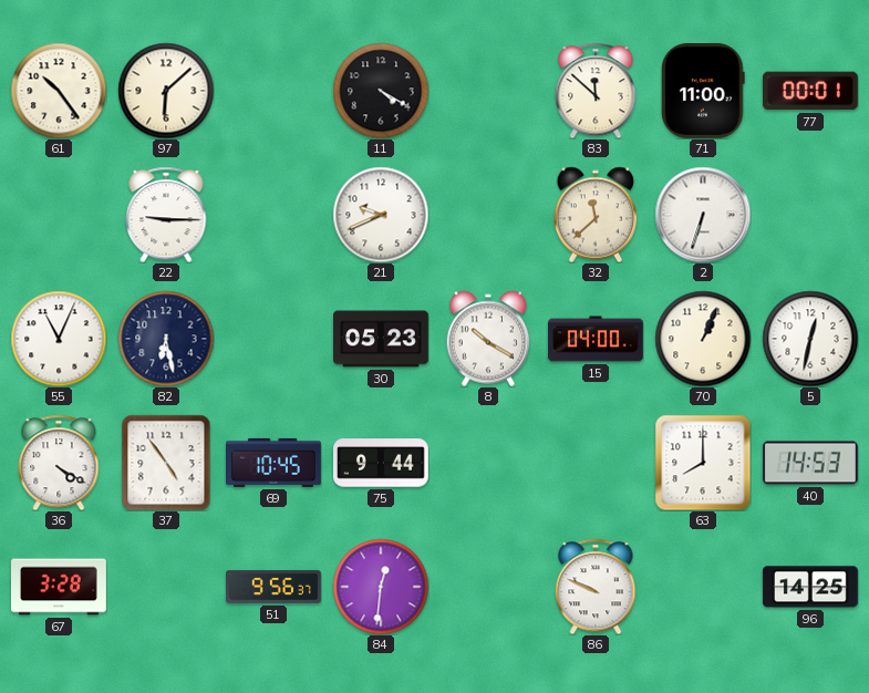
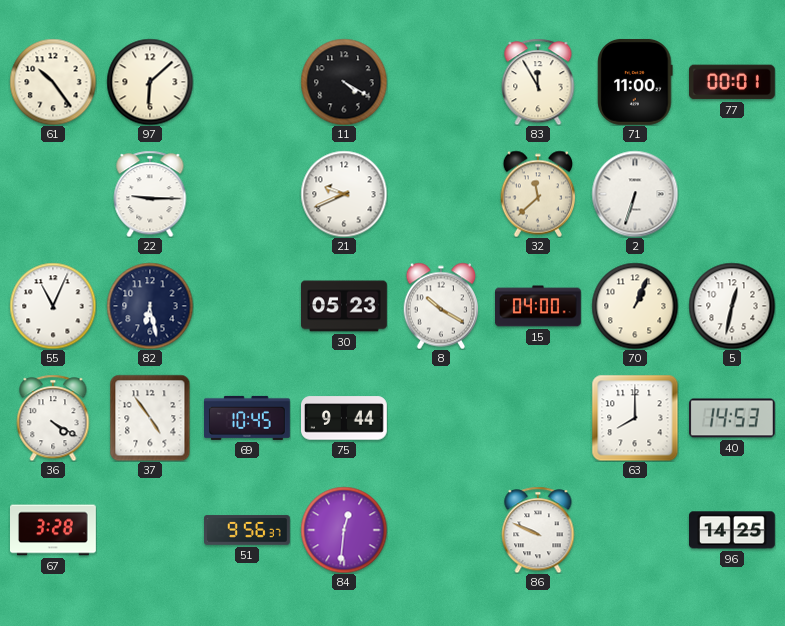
83: 11:52 -> 11:55
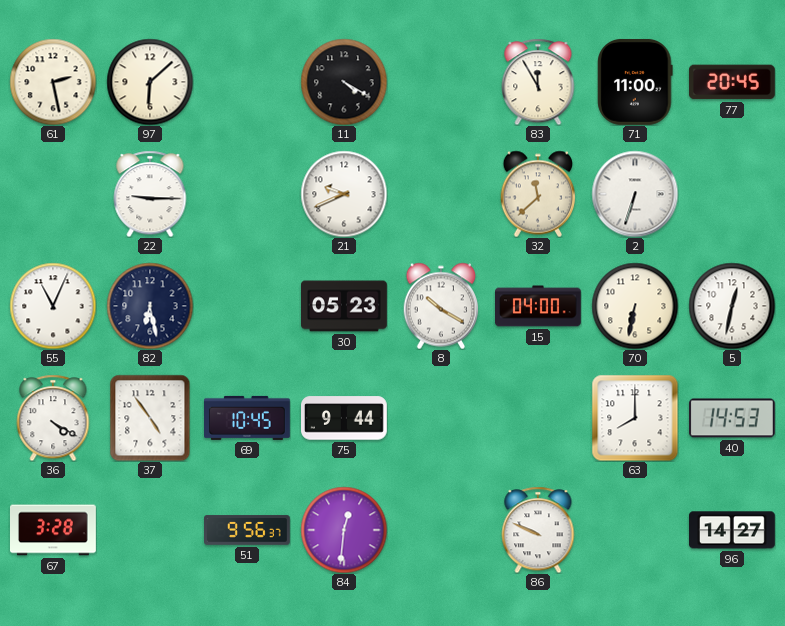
61: 10:24 -> 2:28
77: 00:01 -> 20:45
70: 1:04 -> 6:32
96: 14:25 -> 14:27
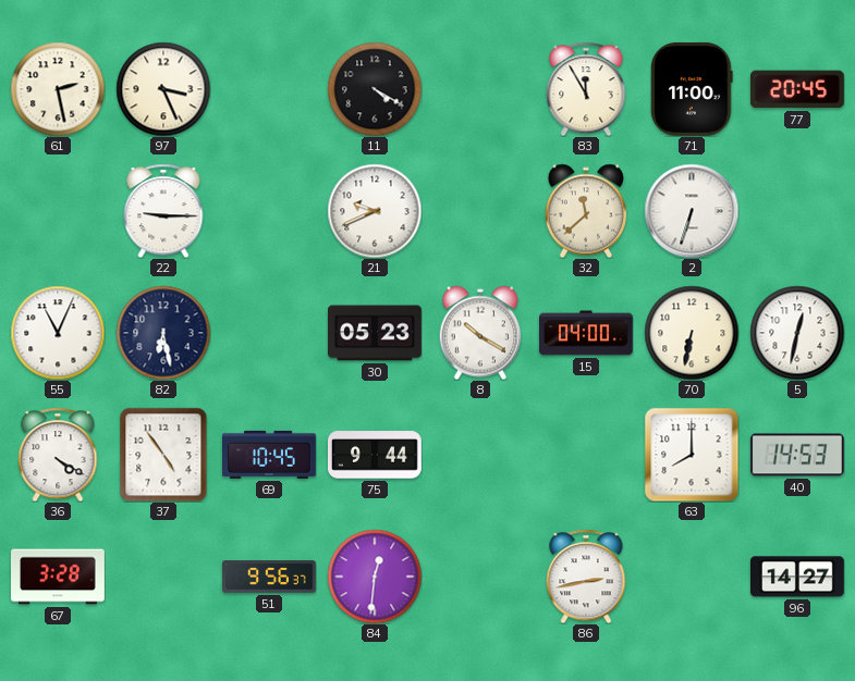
97: 6:08 -> 3:26
86: 9:49 -> 2:43
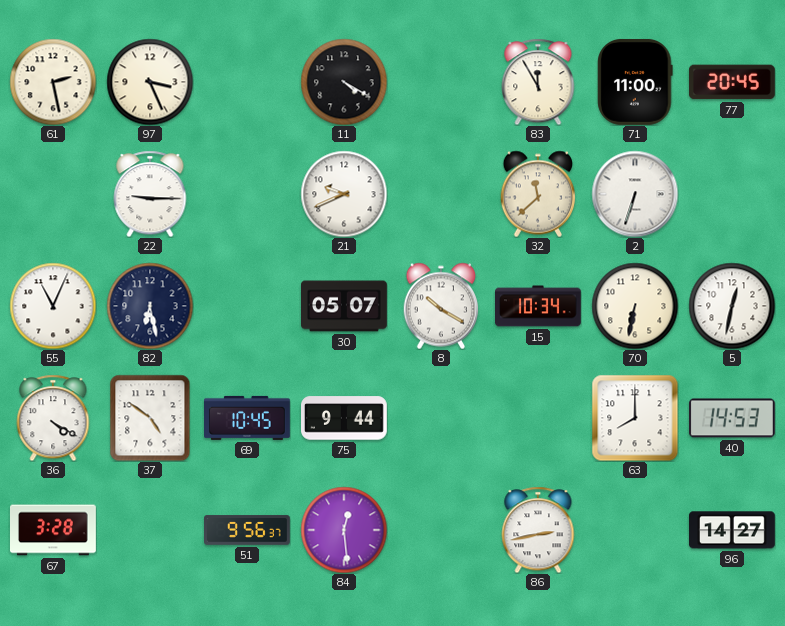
30: 05:23 -> 05:07
15: 04:00 -> 10:34
37: 4:54 -> 4:51
84: 12:31 -> 12:29
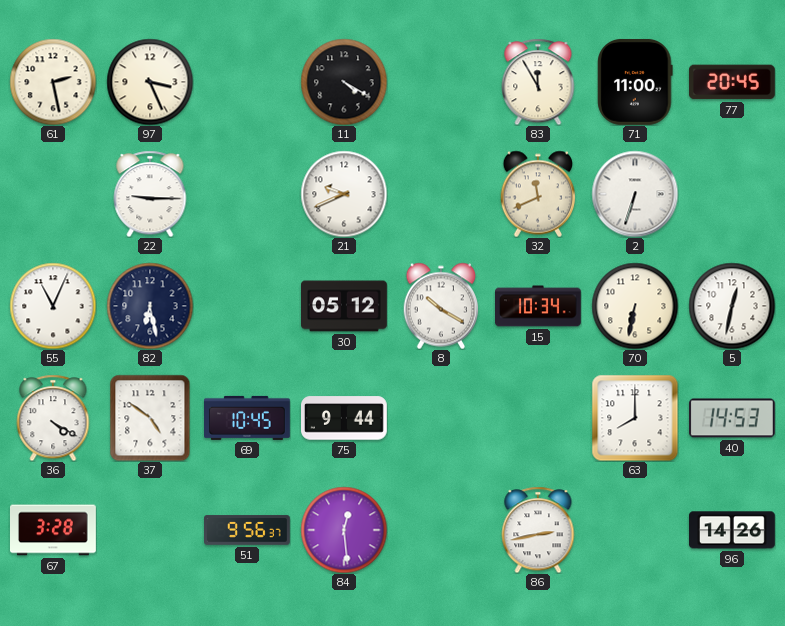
32: 11:38 -> 11:41
30: 05:07 -> 05:12
96: 14:27 -> 14:26
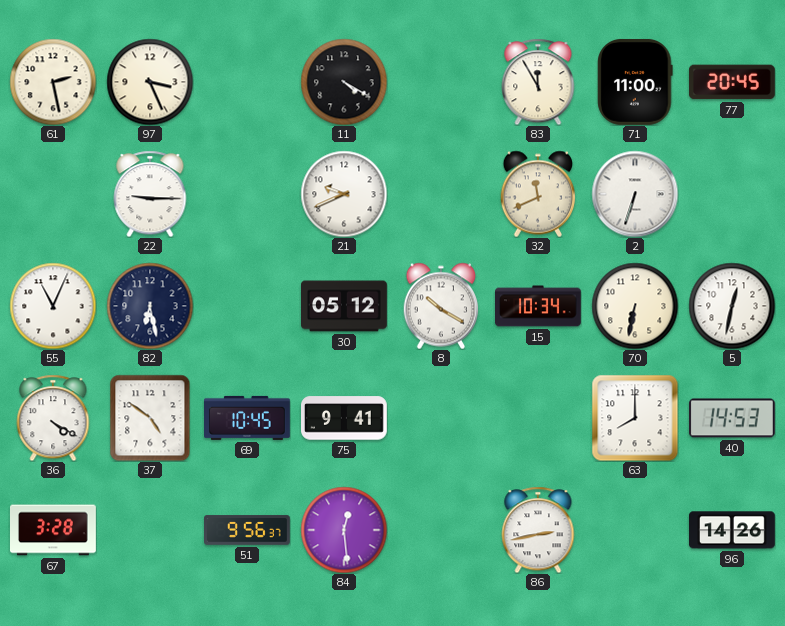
75: 9:44 -> 9:41
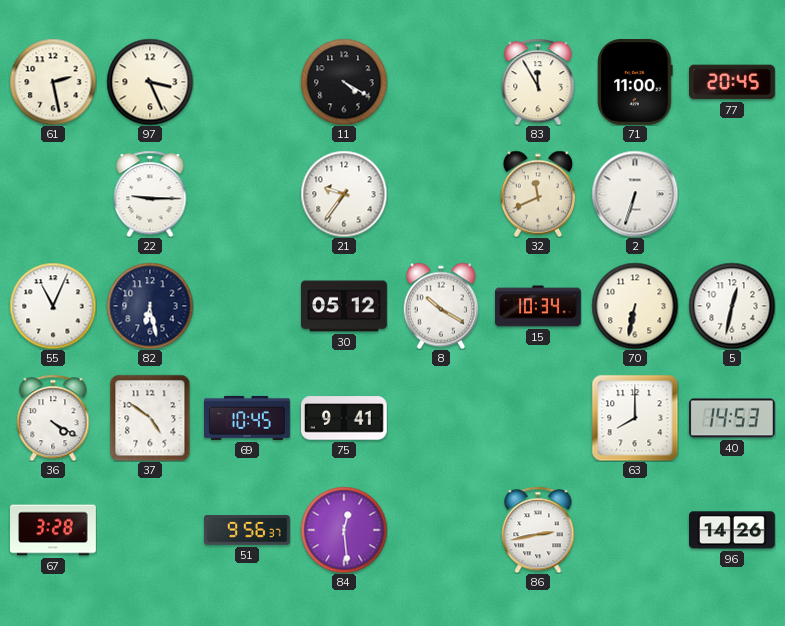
21: 9:41 -> 9:36
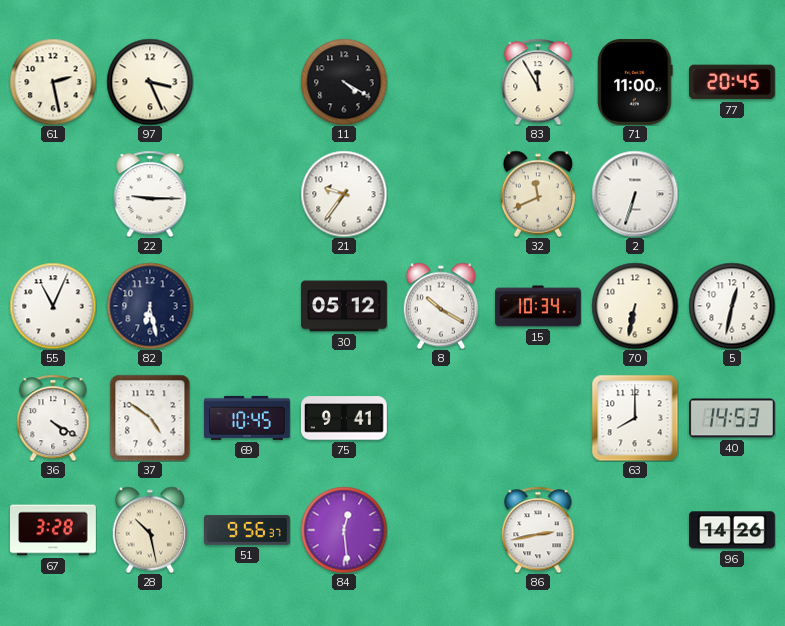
28: none -> 10:28
